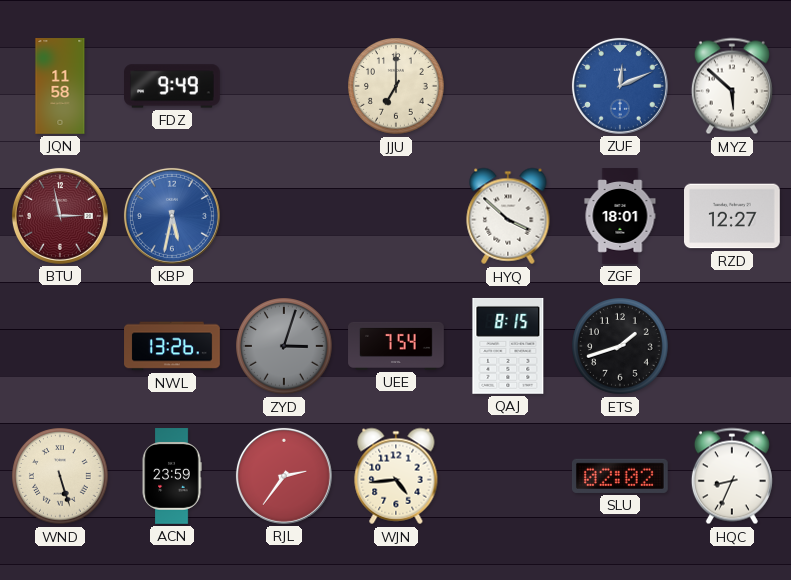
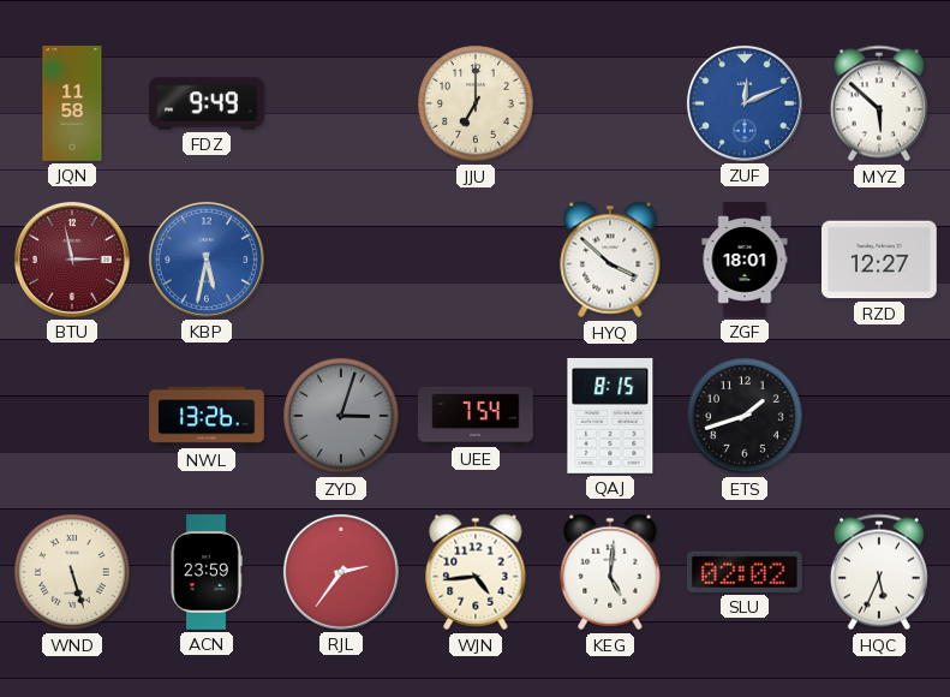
KEG: none -> 5:01
HQC: 8:34 -> 5:34
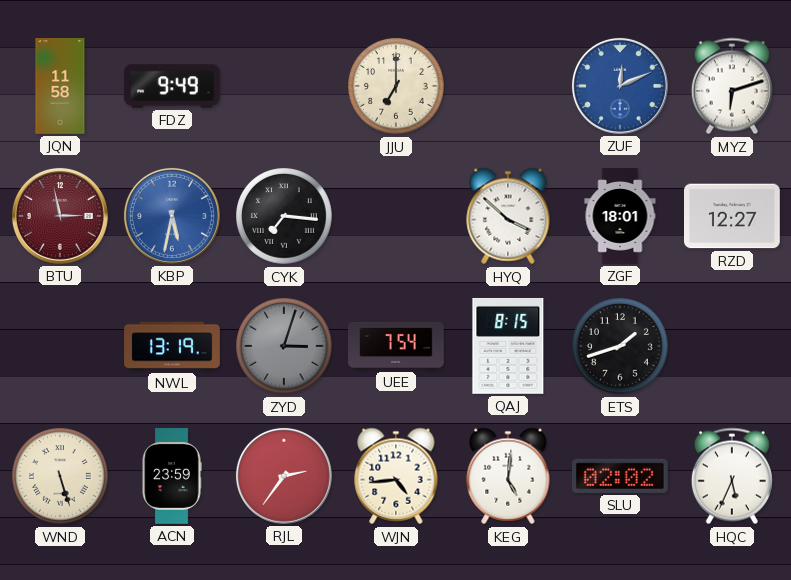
MYZ: 5:52 -> 6:12
CYK: none -> 7:16
NWL: 13:26 -> 13:19
